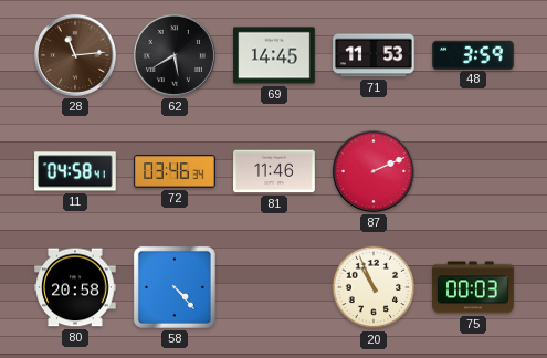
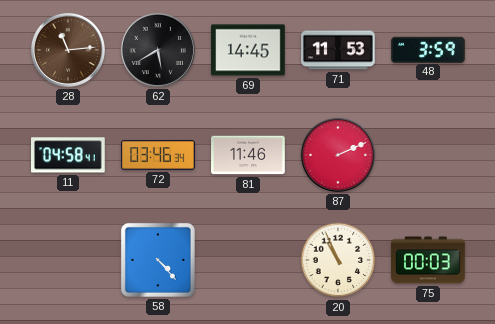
80: 20:58 -> none
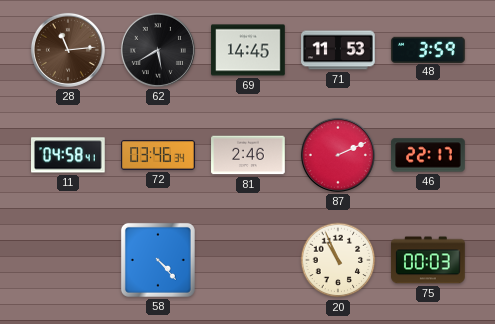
81: 11:46 -> 2:46
46: none -> 22:17
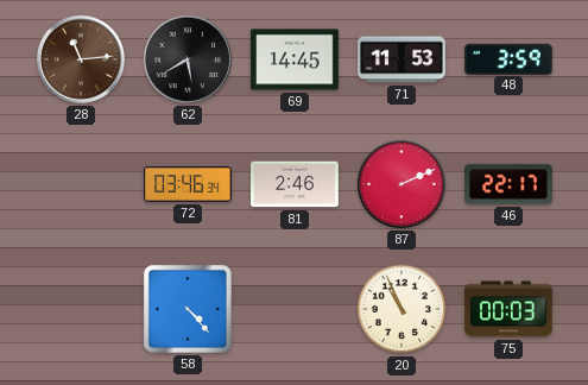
11: 04:58 -> none
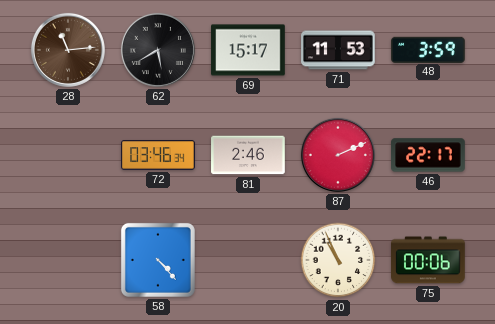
69: 14:45 -> 15:17
75: 00:03 -> 00:06
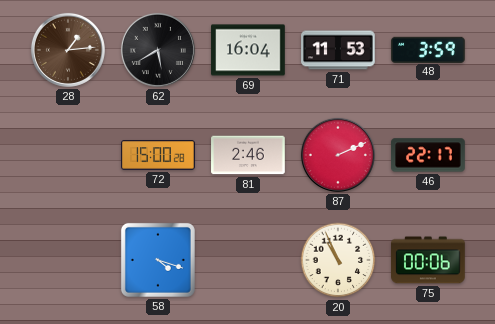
28: 11:14 -> 1:14
69: 15:17 -> 16:04
72: 03:46 -> 15:00
58: 4:23 -> 4:18
